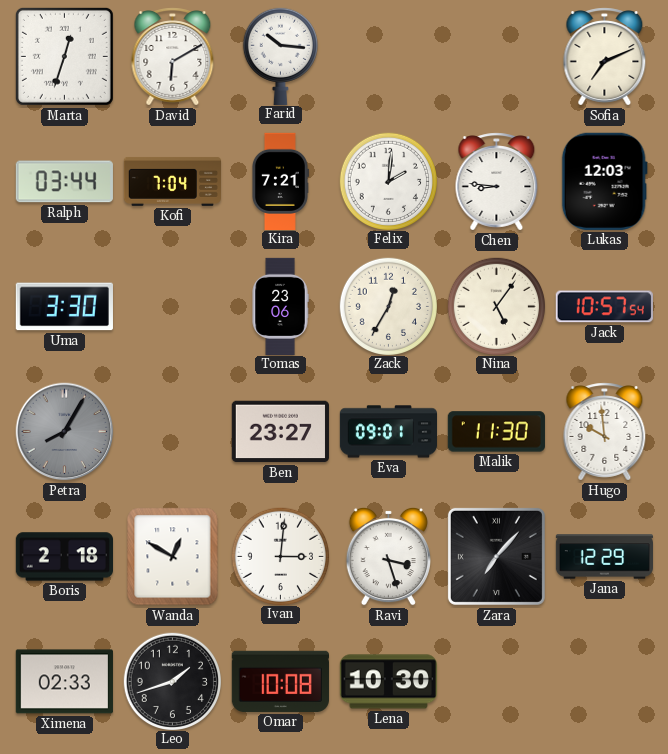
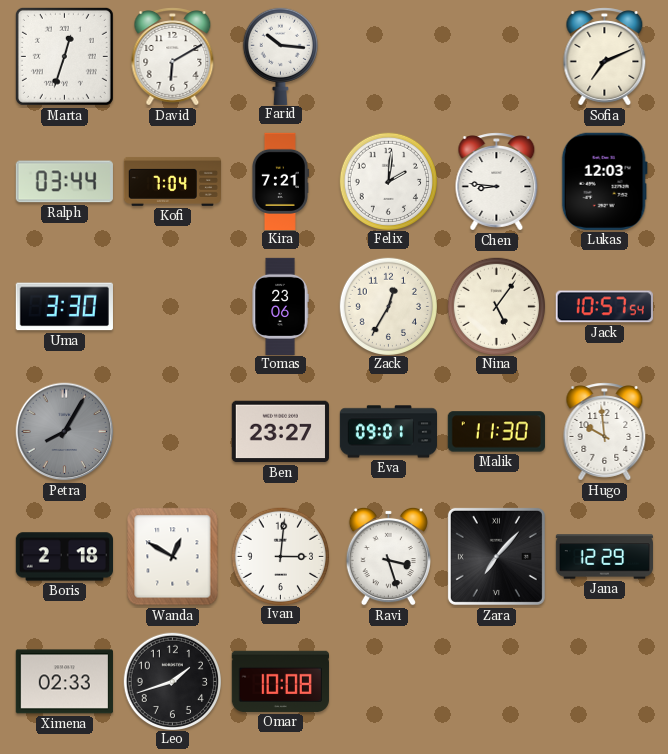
Lena: 10:30 -> none
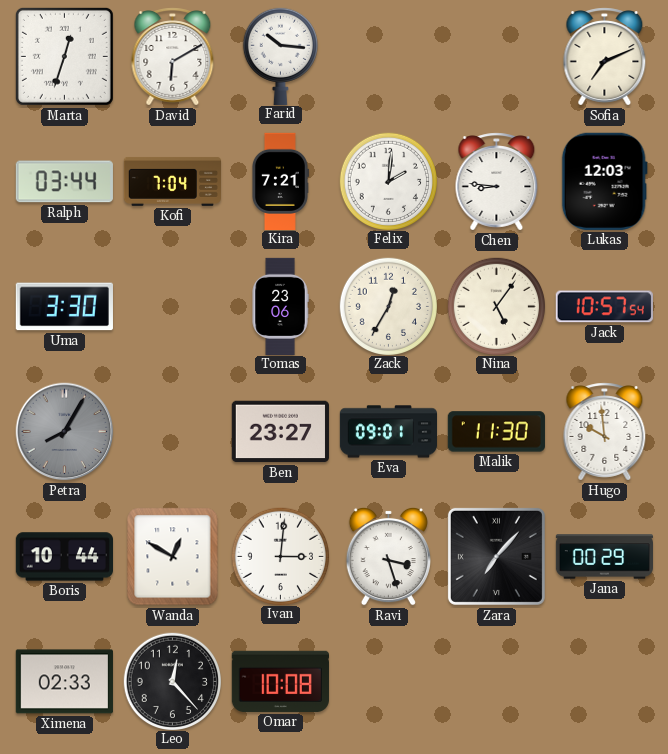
Boris: 2:18 -> 10:44
Jana: 12:29 -> 00:29
Leo: 1:42 -> 12:23
